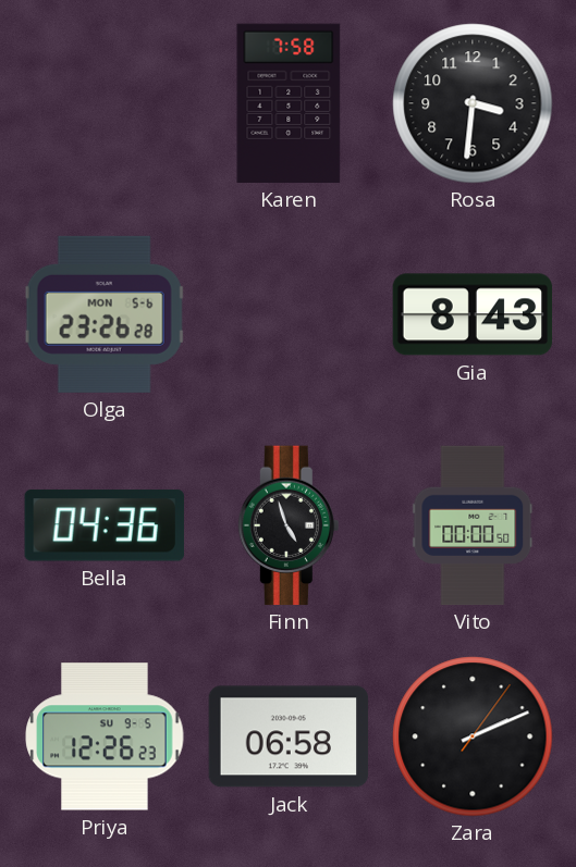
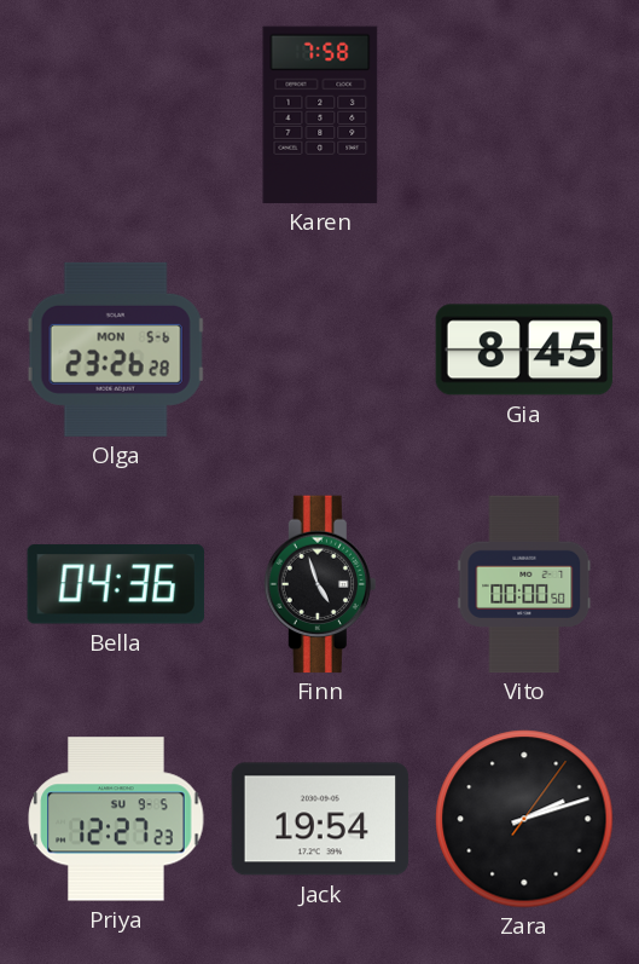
Rosa: 3:31 -> none
Gia: 8:43 -> 8:45
Priya: 12:26 -> 12:27
Jack: 06:58 -> 19:54
Zara: 2:11 -> 2:12
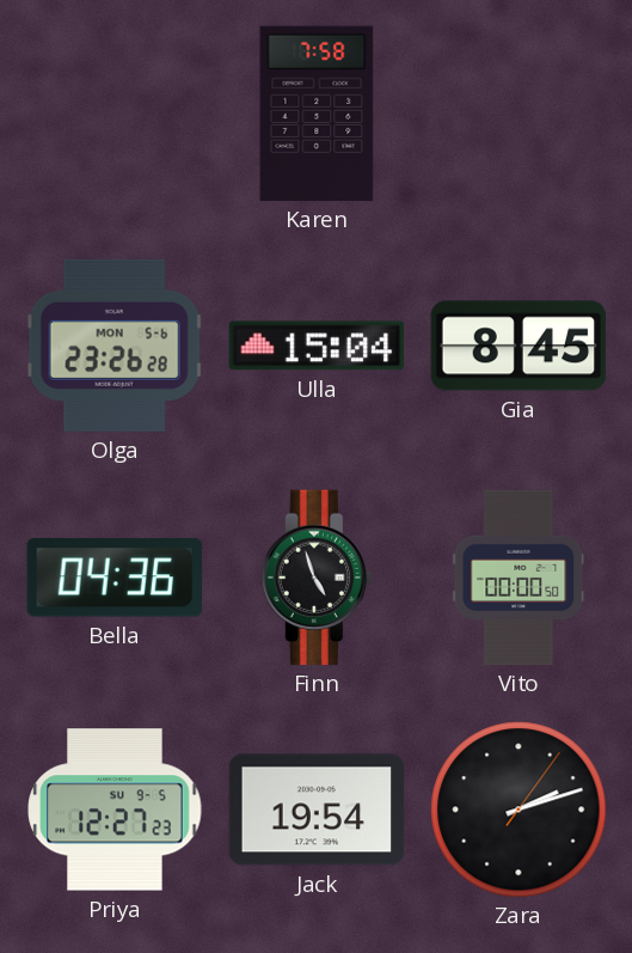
Ulla: none -> 15:04
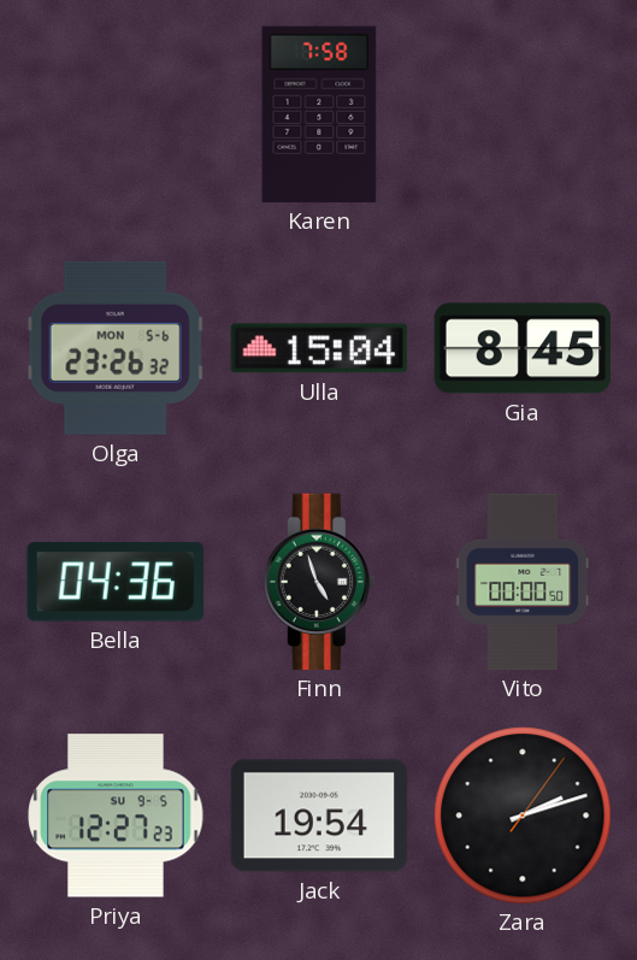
Olga: 23:26:28 -> 23:26:32
